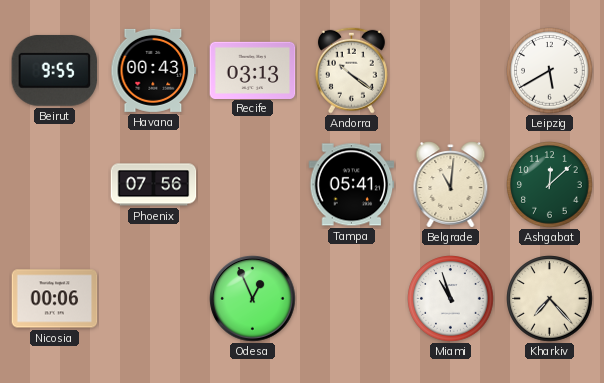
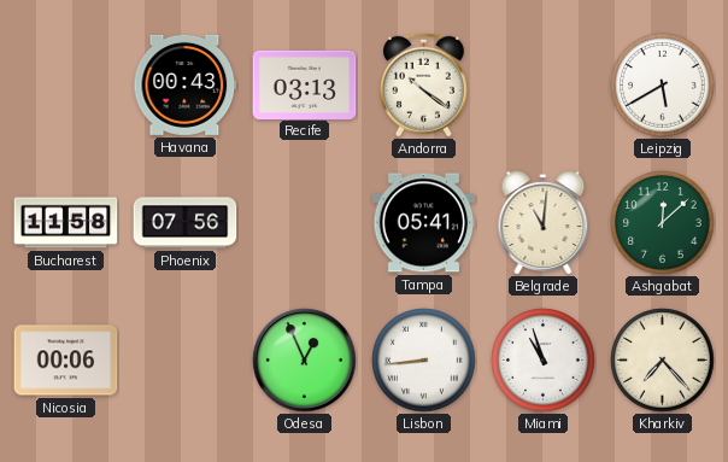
Beirut: 9:55 -> none
Bucharest: none -> 11:58
Lisbon: none -> 8:44
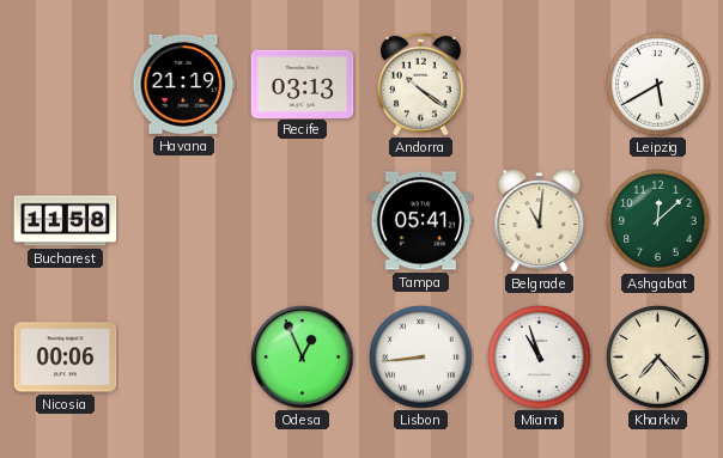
Havana: 00:43 -> 21:19
Phoenix: 07:56 -> none
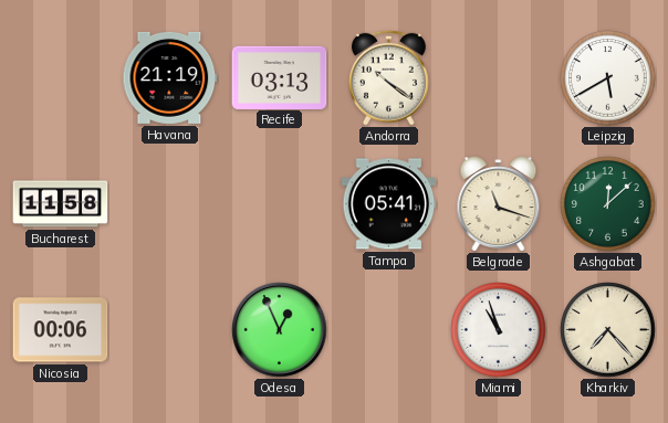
Belgrade: 11:01 -> 11:18
Lisbon: 8:44 -> none
